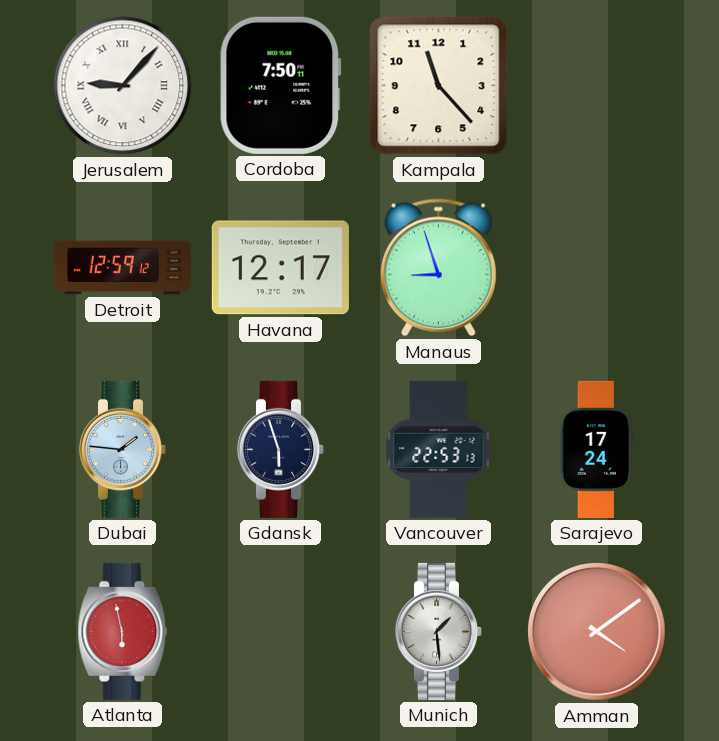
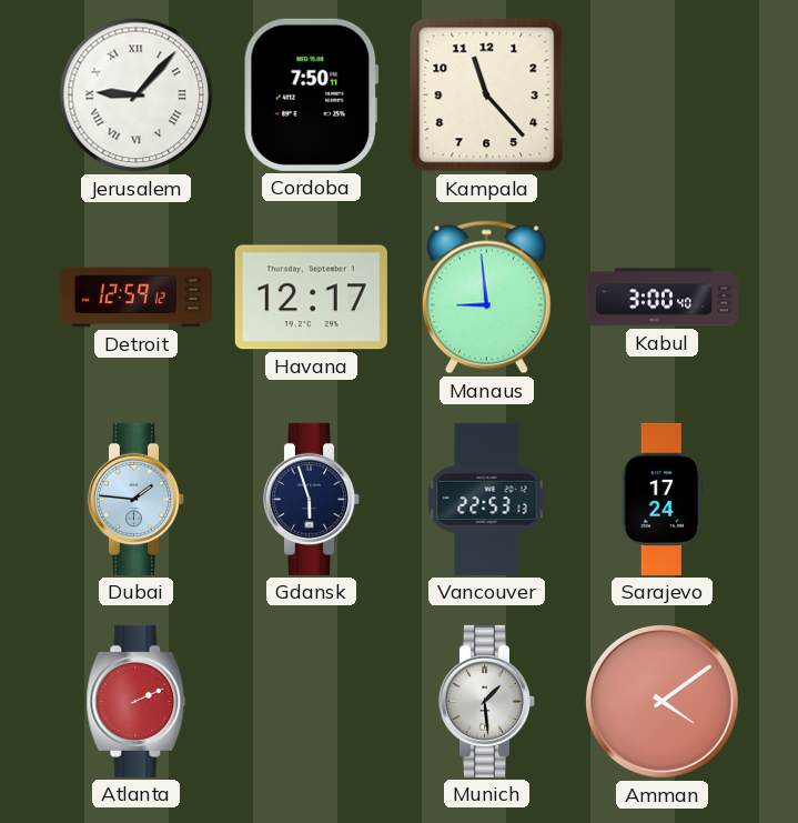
Manaus: 8:57 -> 8:59
Kabul: none -> 3:00
Atlanta: 5:58 -> 2:11
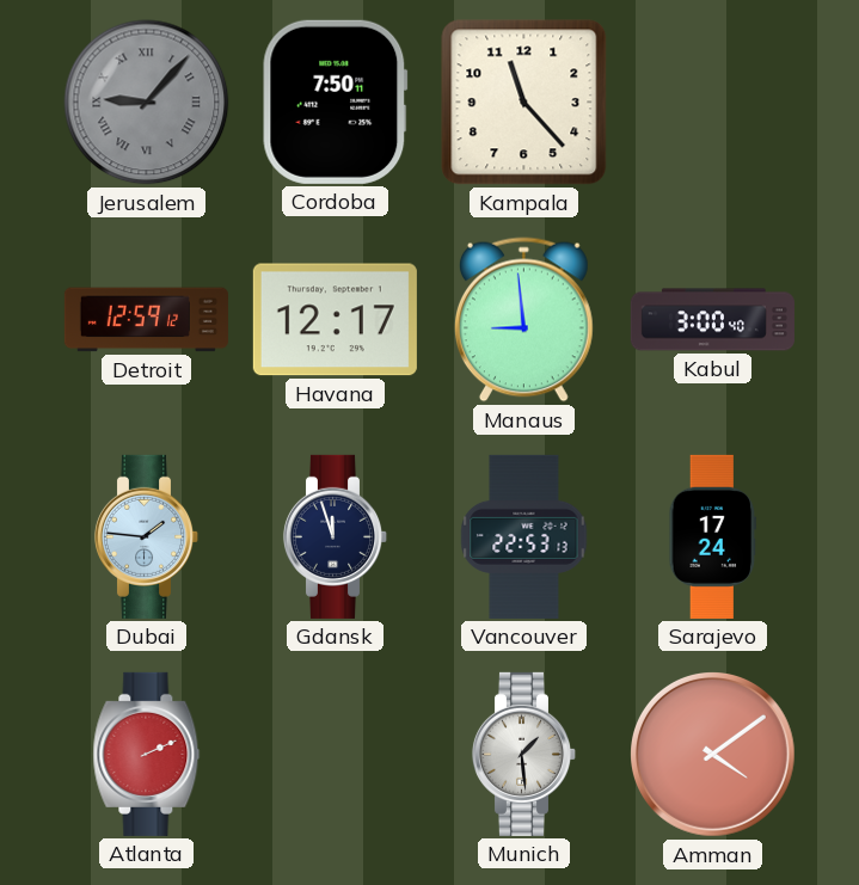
Jerusalem dial: white -> grey
Gdansk: 5:57 -> 11:57
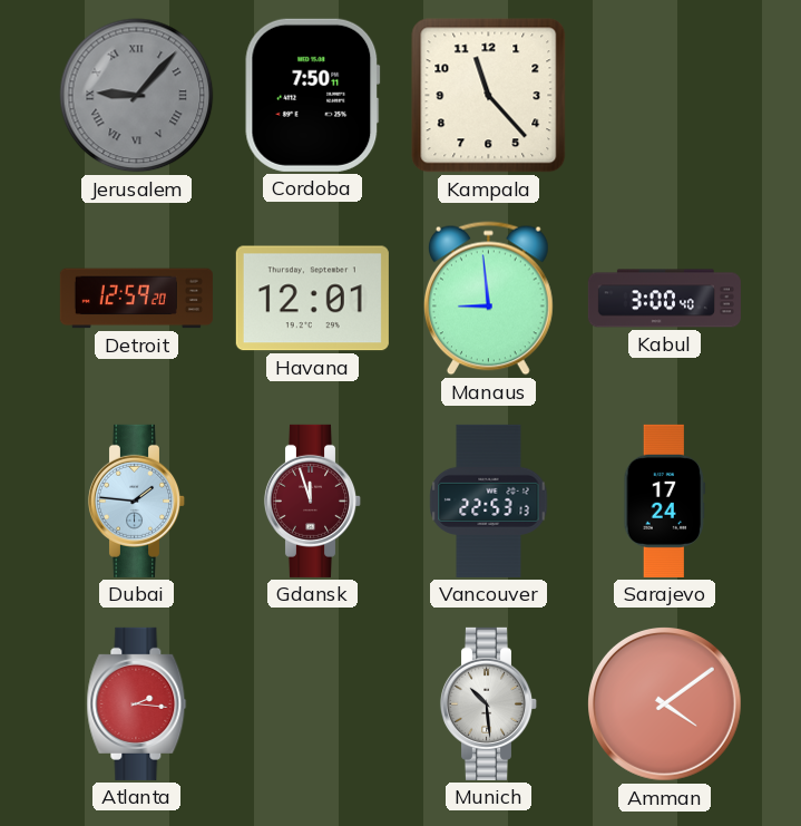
Detroit: 12:59:12 -> 12:59:20
Havana: 12:17 -> 12:01
Gdansk dial: navy -> burgundy
Atlanta: 2:11 -> 2:16
Munich: 1:29 -> 10:29
